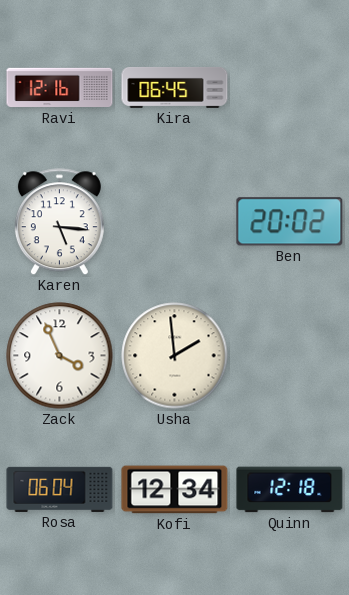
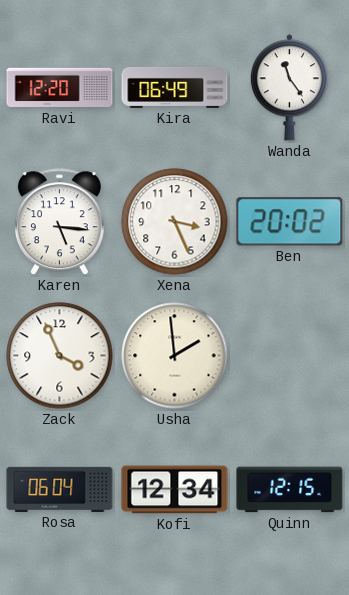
Ravi: 12:16 -> 12:20
Kira: 06:45 -> 06:49
Wanda: none -> 11:24
Xena: none -> 3:26
Quinn: 12:18 -> 12:15
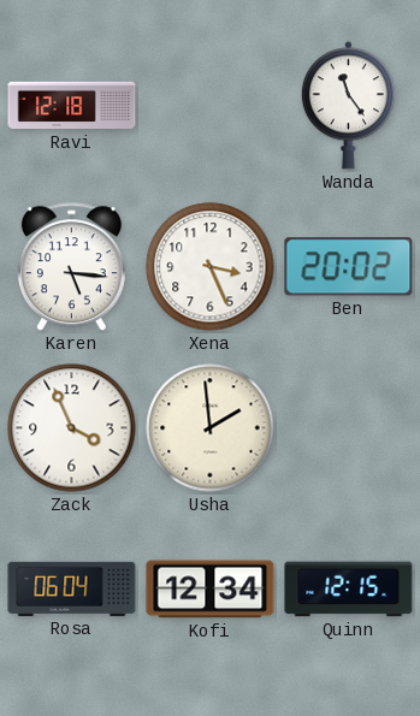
Ravi: 12:20 -> 12:18
Kira: 06:49 -> none
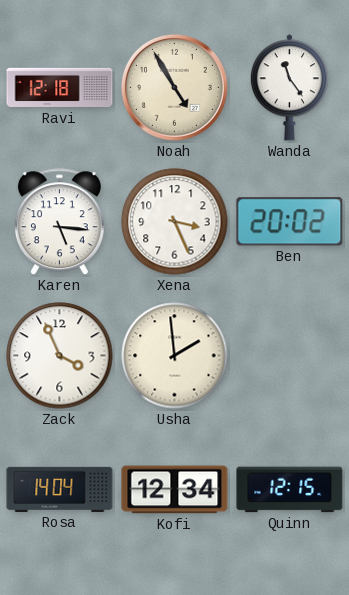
Noah: none -> 4:55
Rosa: 06:04 -> 14:04
